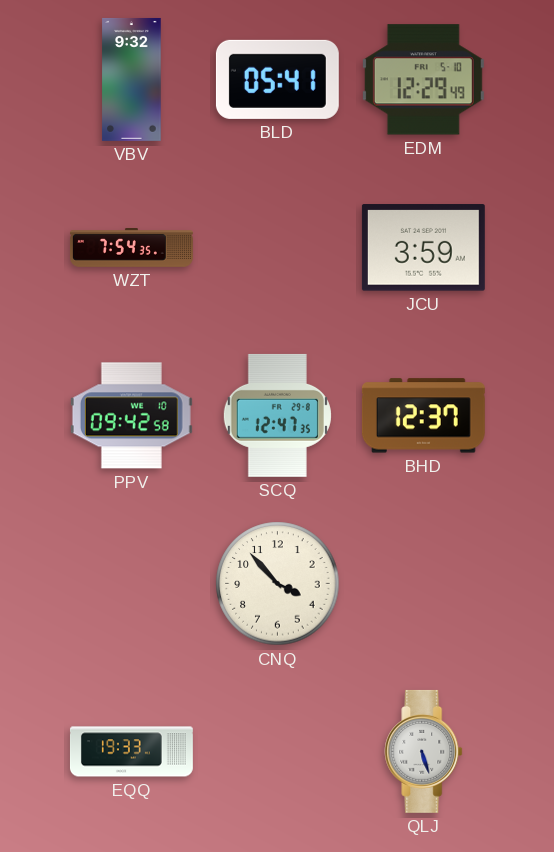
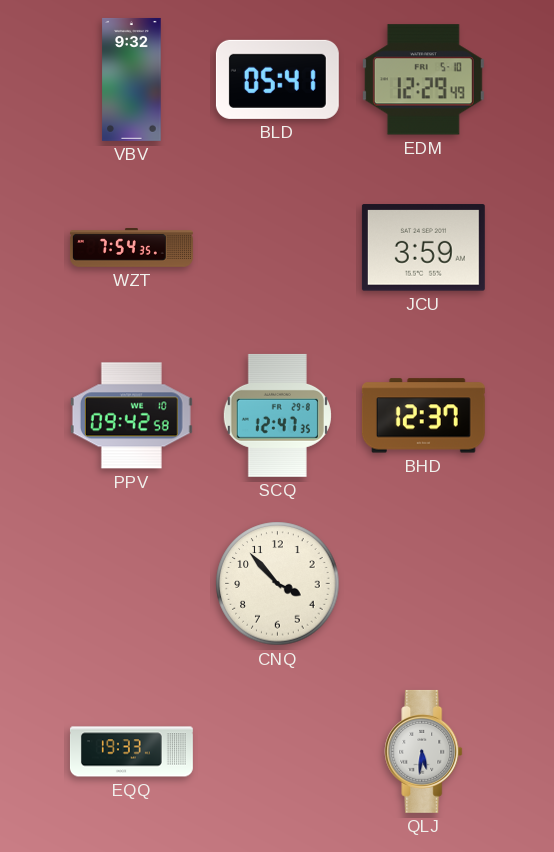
QLJ: 5:27 -> 5:31
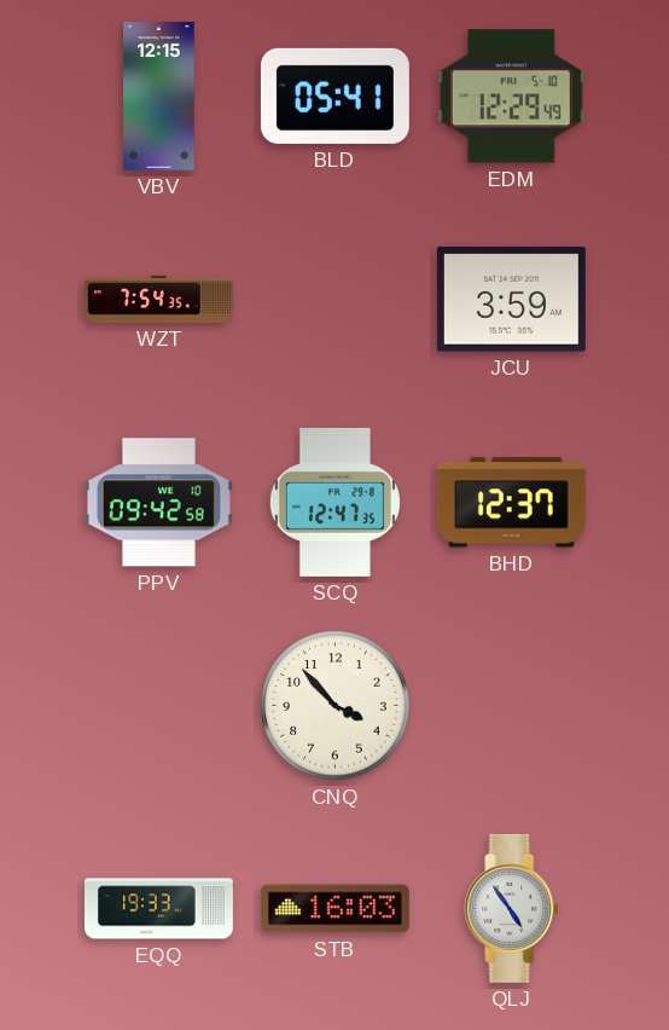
VBV: 9:32 -> 12:15
STB: none -> 16:03
QLJ: 5:31 -> 4:54
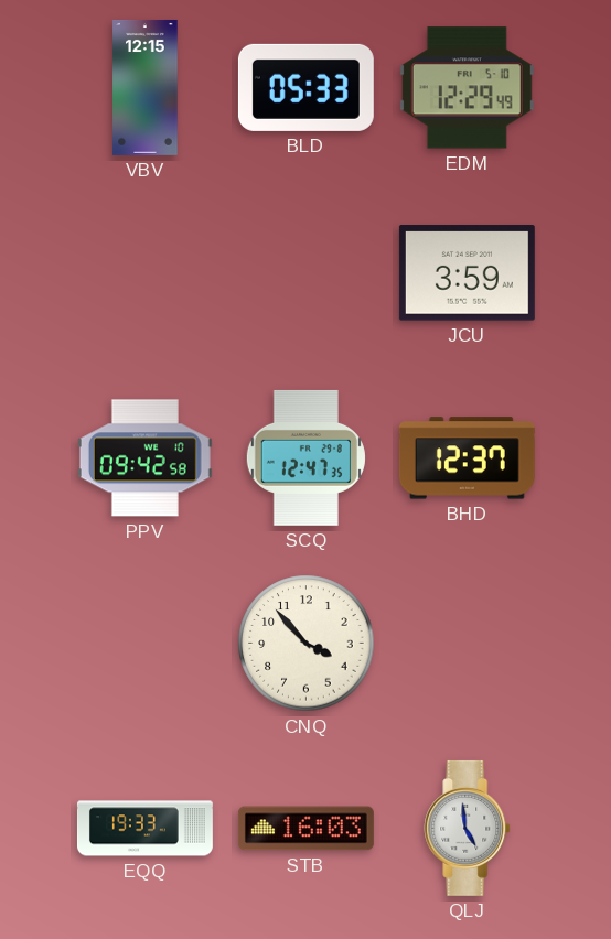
BLD: 05:41 -> 05:33
WZT: 7:54 -> none
QLJ: 4:54 -> 4:59
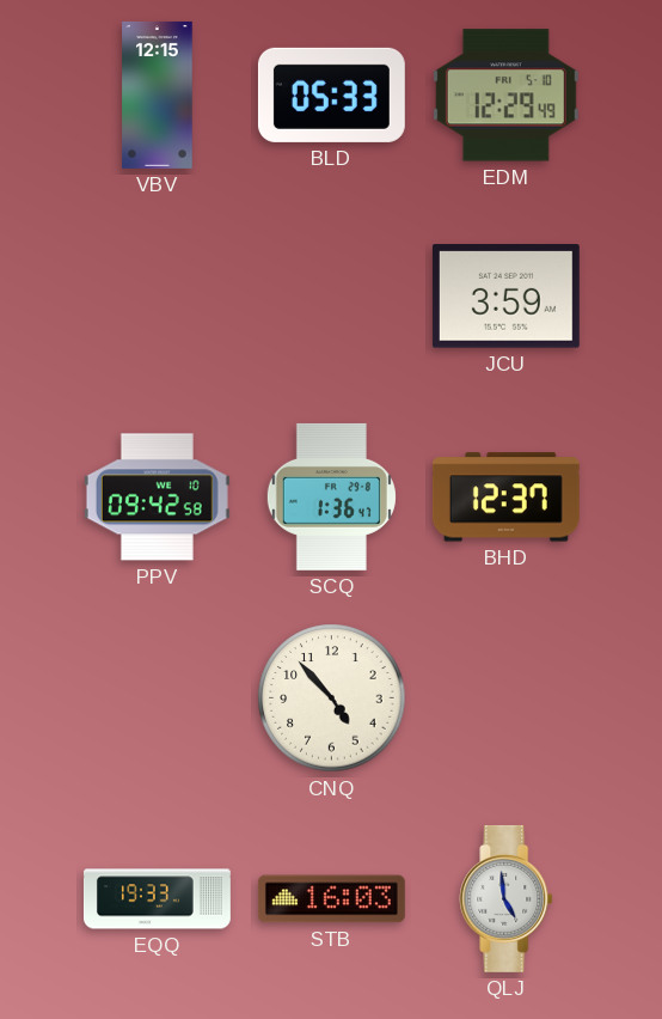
SCQ: 12:47 -> 1:36
CNQ: 3:53 -> 4:53
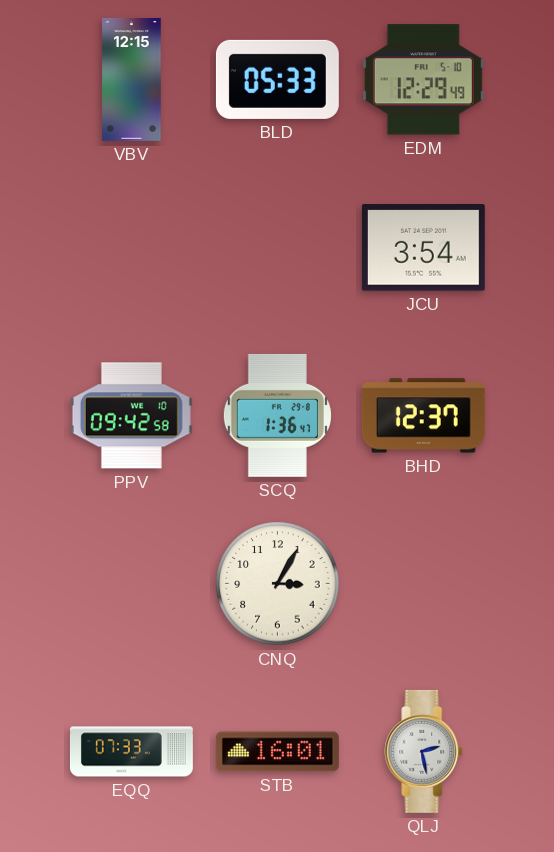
JCU: 3:59 -> 3:54
CNQ: 4:53 -> 3:05
EQQ: 19:33 -> 07:33
STB: 16:03 -> 16:01
QLJ: 4:59 -> 2:28
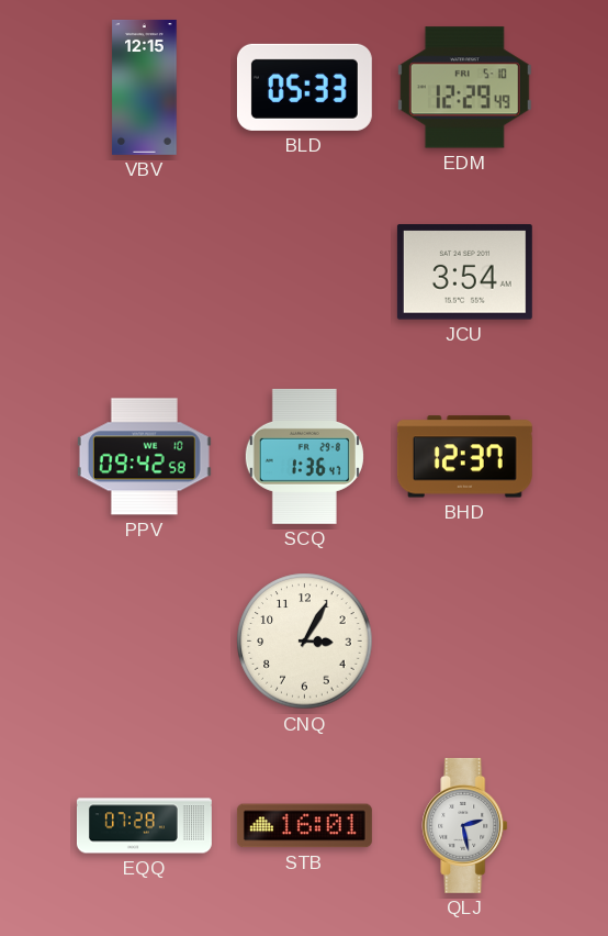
EQQ: 07:33 -> 07:28
